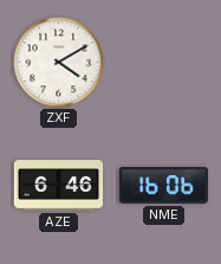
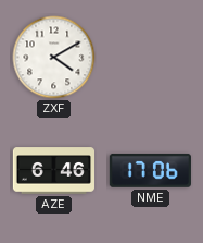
NME: 16:06 -> 17:06
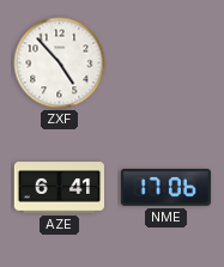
ZXF: 4:10 -> 4:53
AZE: 6:46 -> 6:41
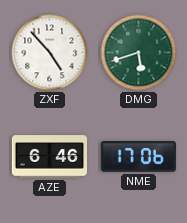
DMG: none -> 5:42
AZE: 6:41 -> 6:46
